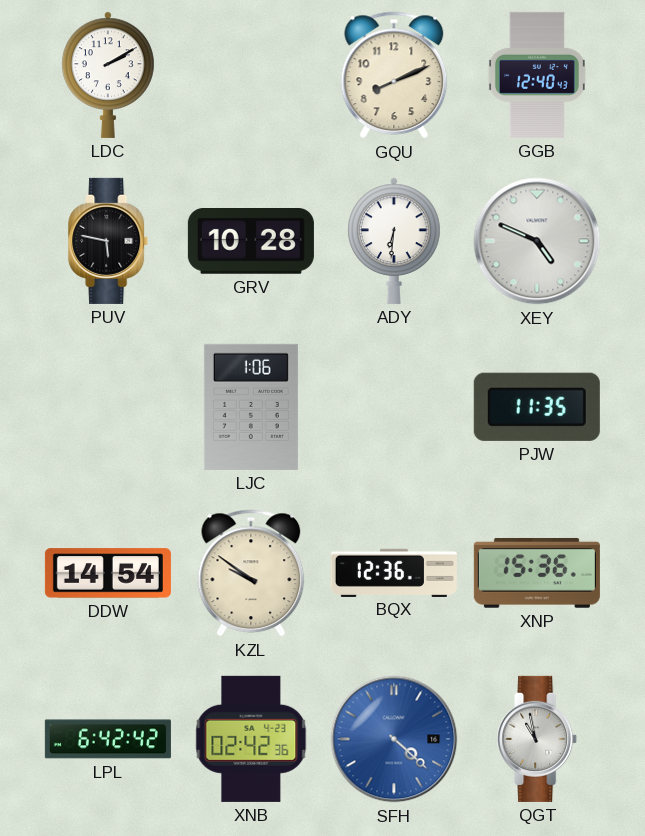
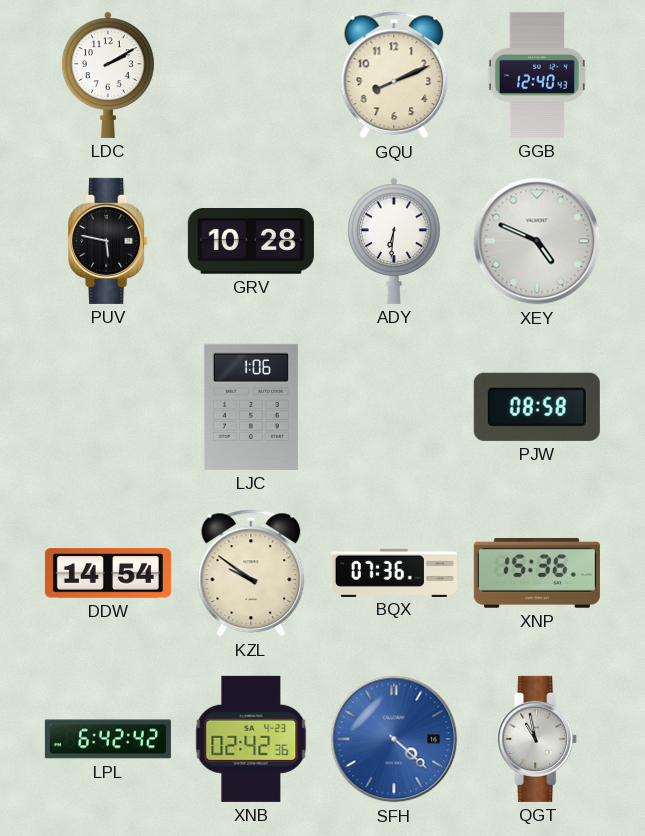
PJW: 11:35 -> 08:58
BQX: 12:36 -> 07:36
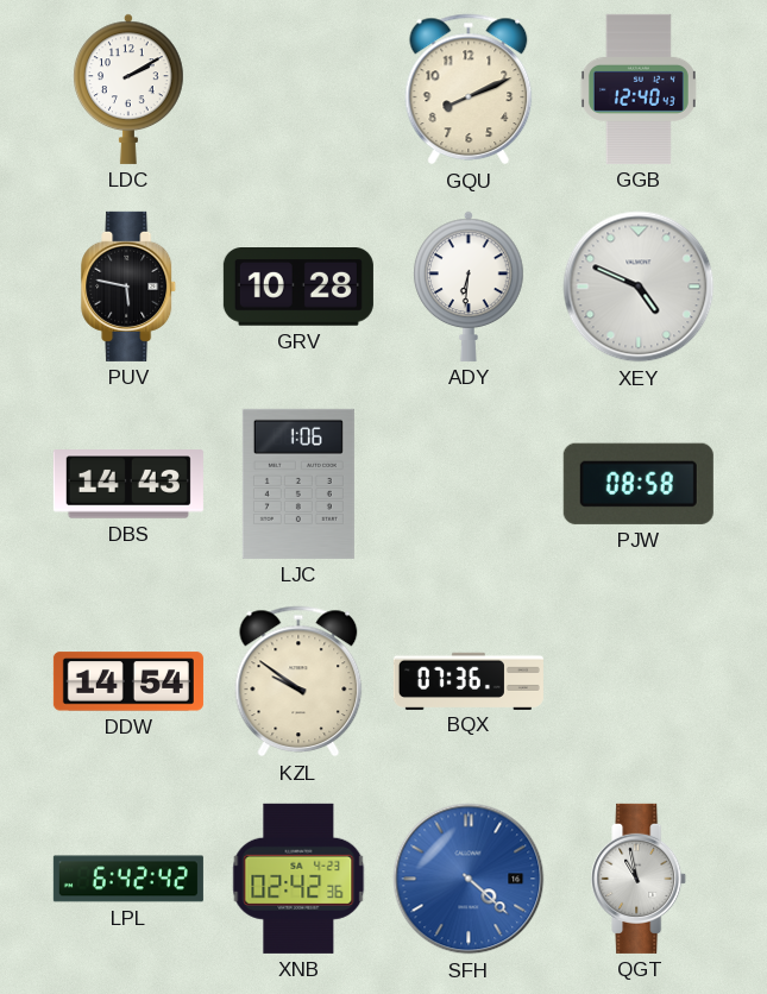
DBS: none -> 14:43
XNP: 15:36 -> none
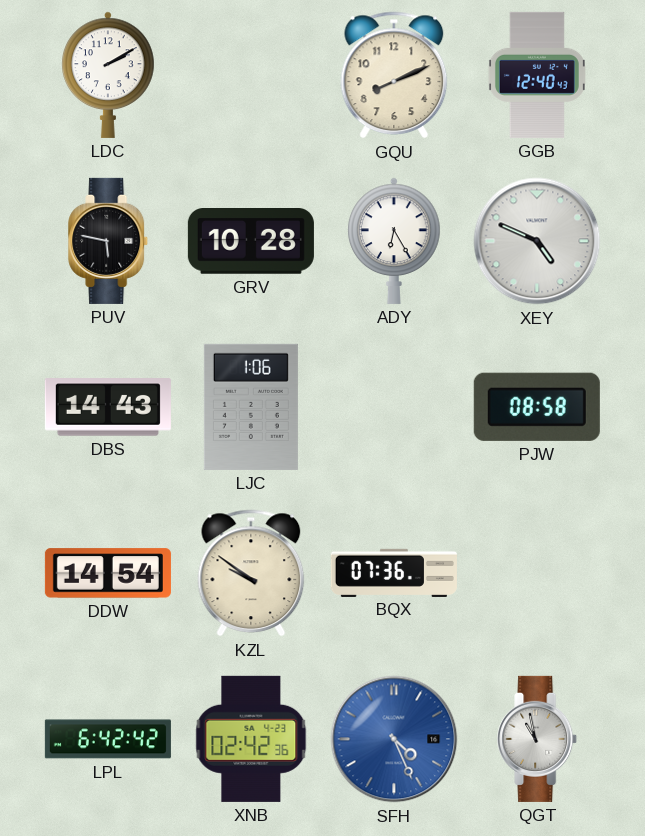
ADY: 6:31 -> 6:25
SFH: 4:22 -> 4:26
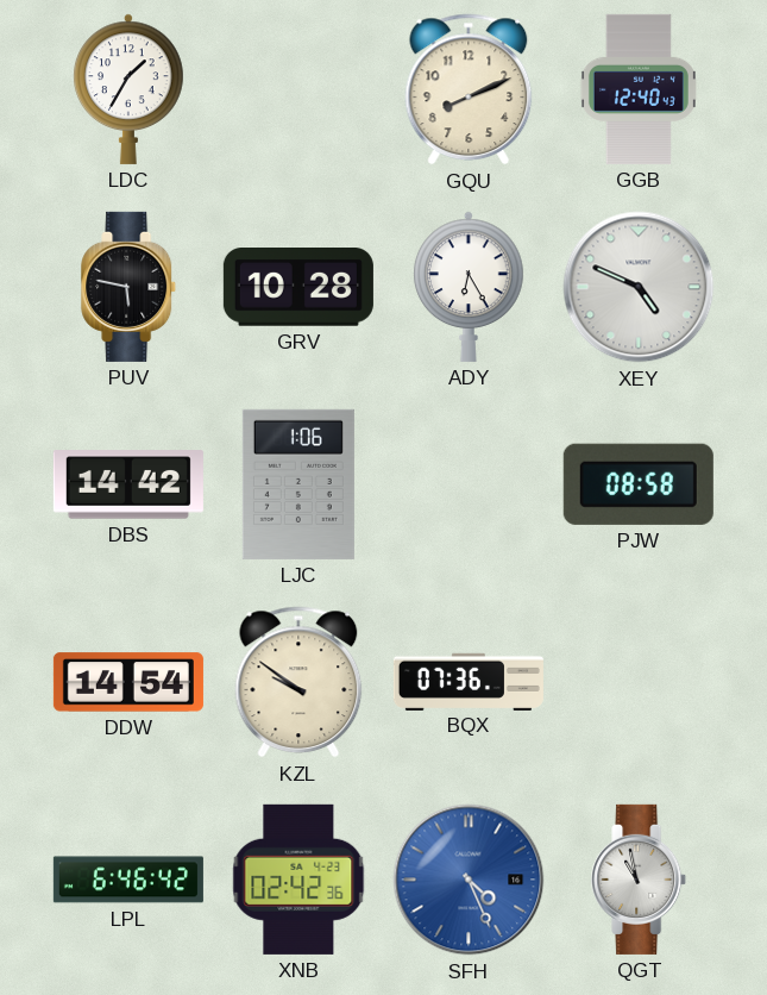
LDC: 2:10 -> 1:35
DBS: 14:43 -> 14:42
LPL: 6:42 -> 6:46
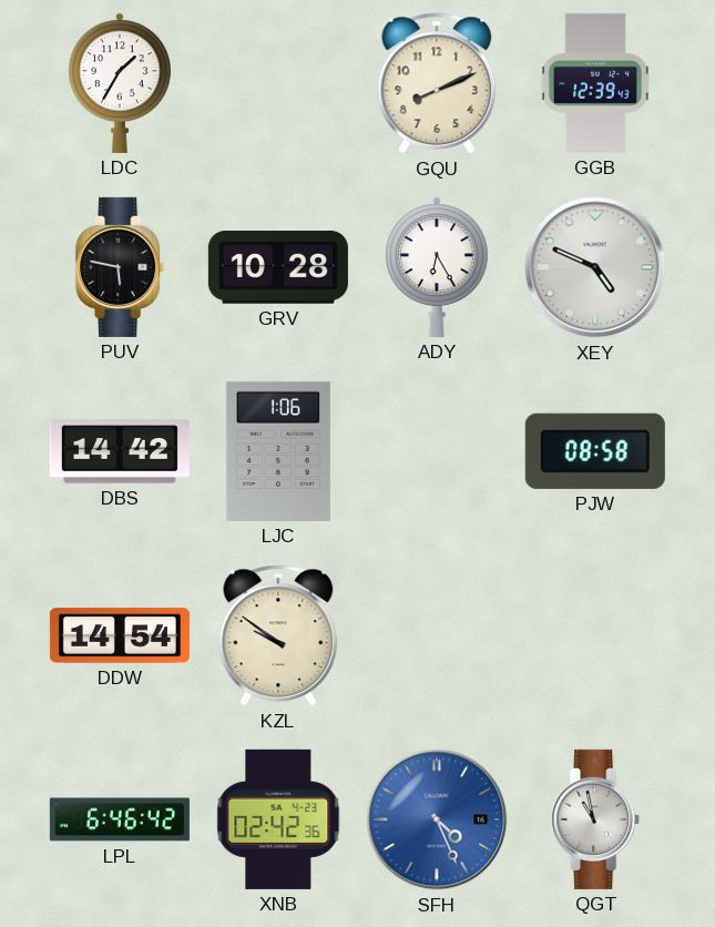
GGB: 12:40 -> 12:39
BQX: 07:36 -> none
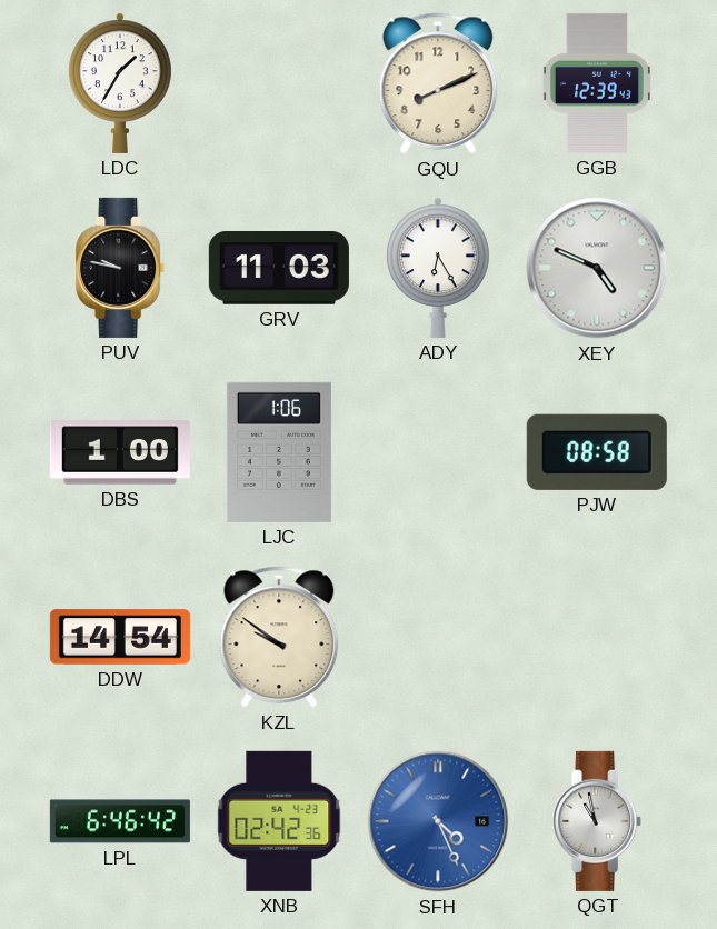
PUV: 5:47 -> 9:47
GRV: 10:28 -> 11:03
DBS: 14:42 -> 1:00
